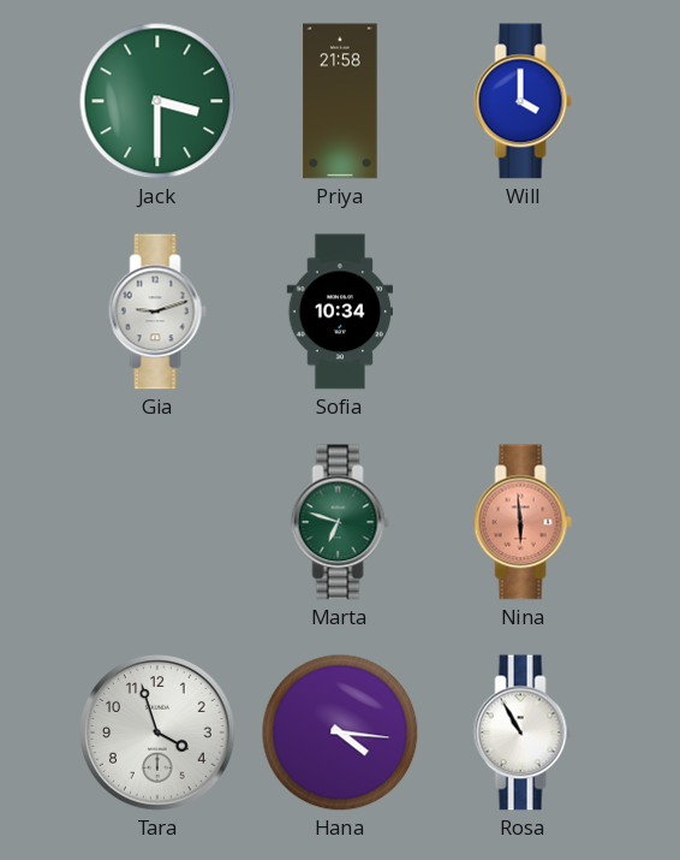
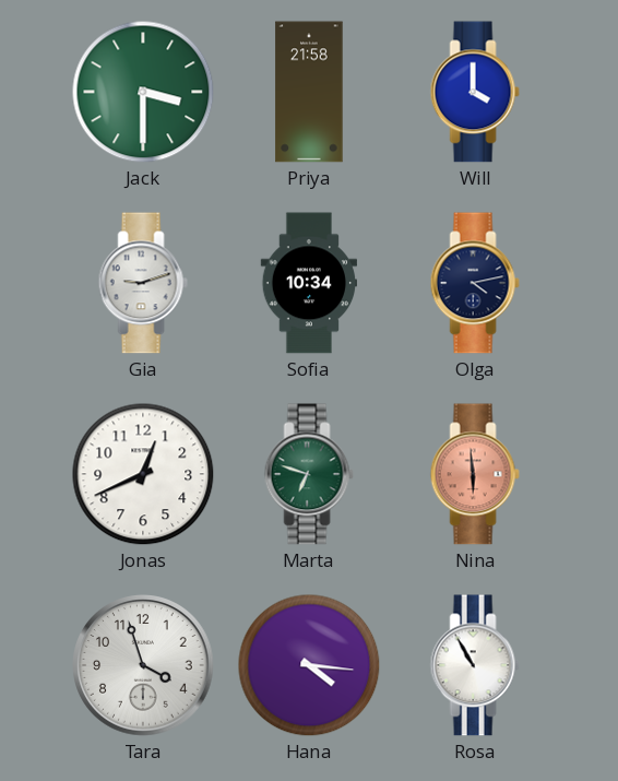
Olga: none -> 4:13
Jonas: none -> 12:41
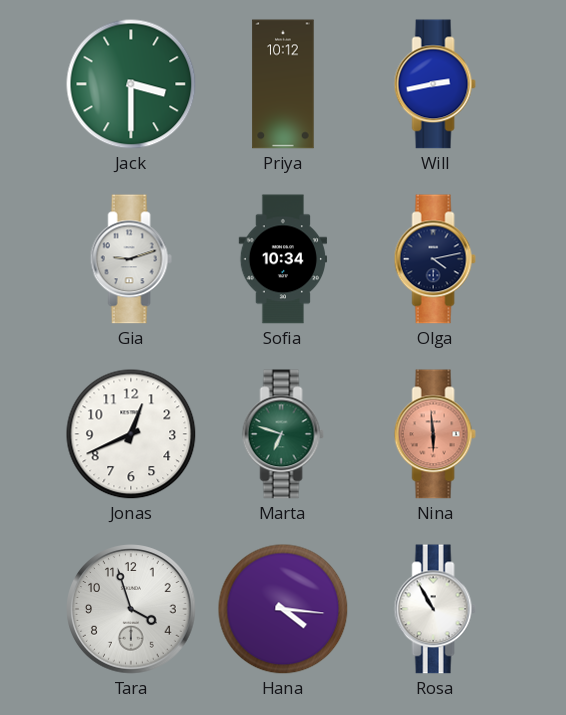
Priya: 21:58 -> 10:12
Will: 4:00 -> 2:43
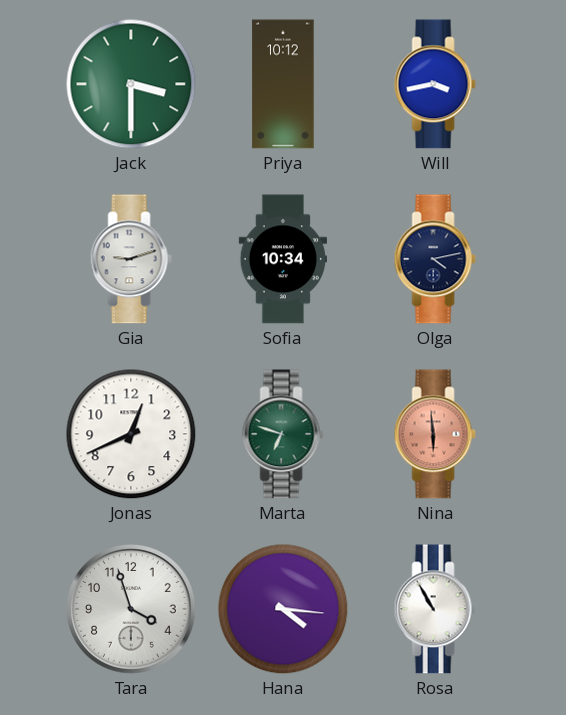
Will: 2:43 -> 3:43
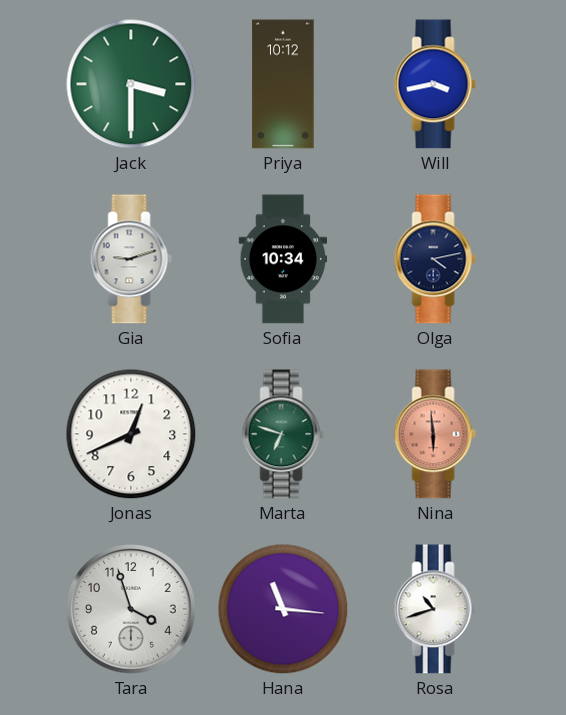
Hana: 4:16 -> 11:16
Rosa: 10:55 -> 10:42
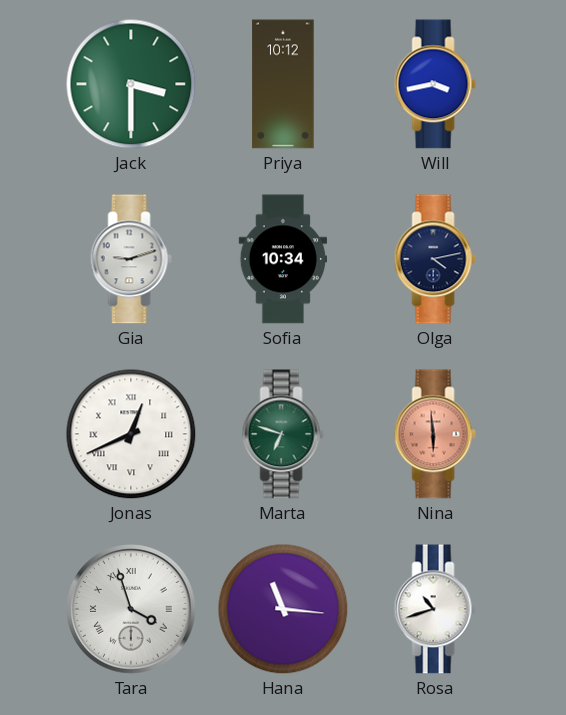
Jonas numerals: Arabic -> Roman
Tara numerals: Arabic -> Roman
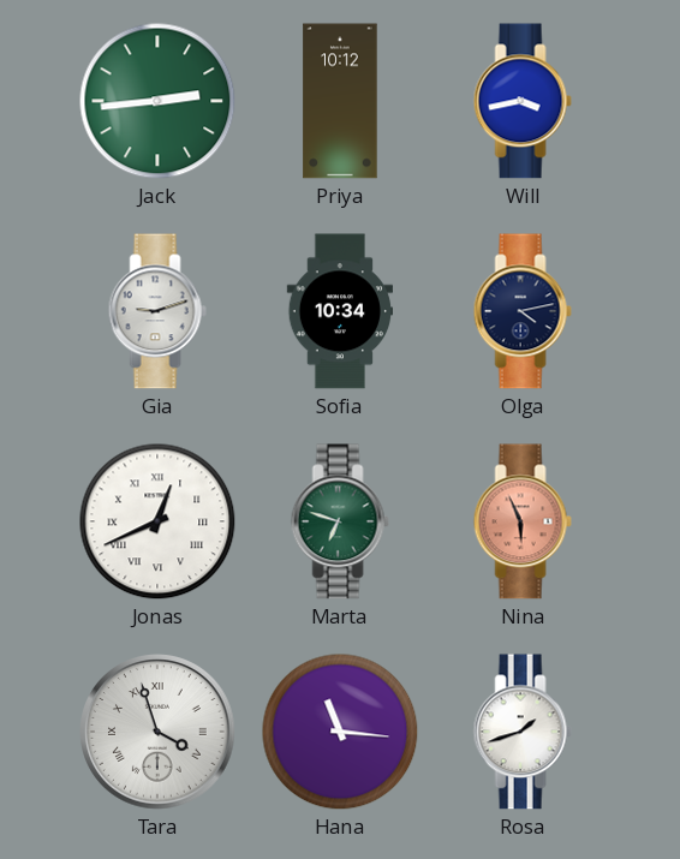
Jack: 3:30 -> 2:44
Nina: 5:59 -> 5:56
Rosa: 10:42 -> 1:42
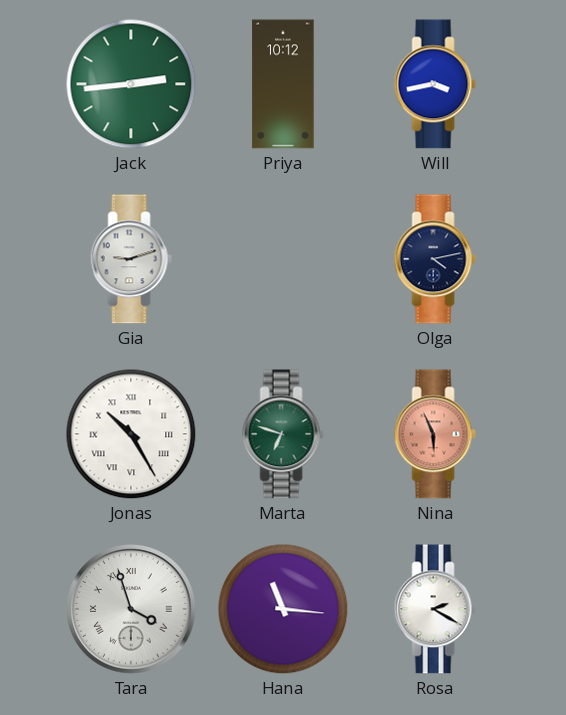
Sofia: 10:34 -> none
Jonas: 12:41 -> 10:25
Rosa: 1:42 -> 2:20
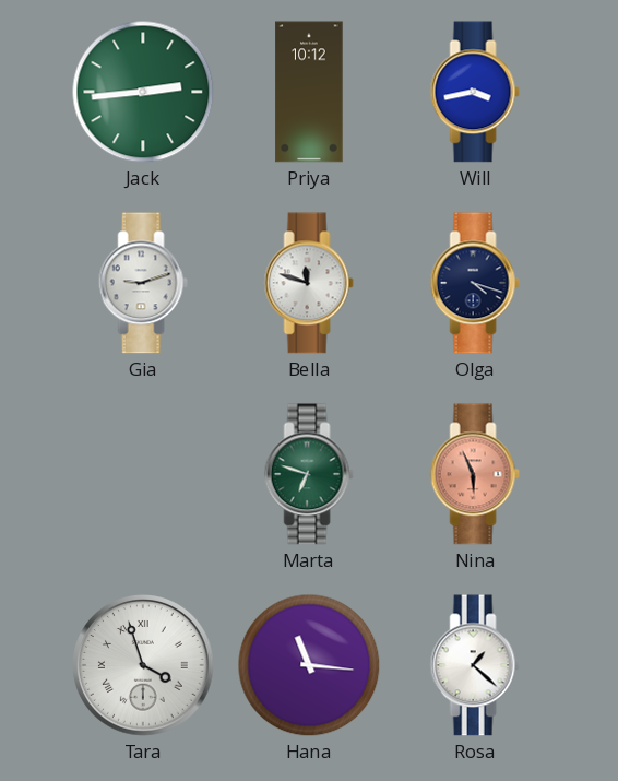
Bella: none -> 11:48
Olga: 4:13 -> 4:18
Jonas: 10:25 -> none
Rosa: 2:20 -> 1:22
